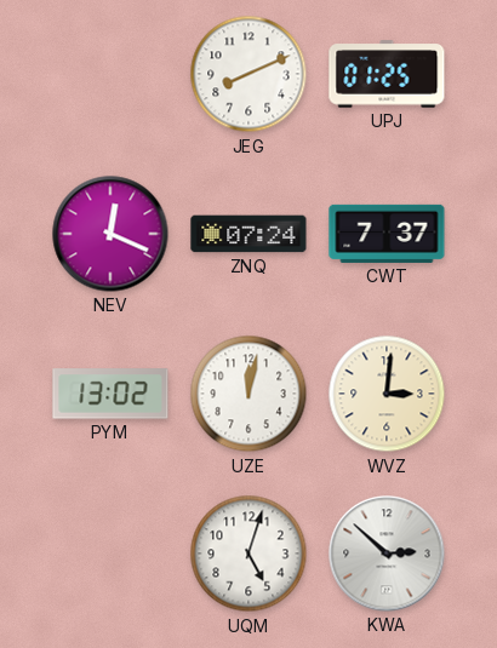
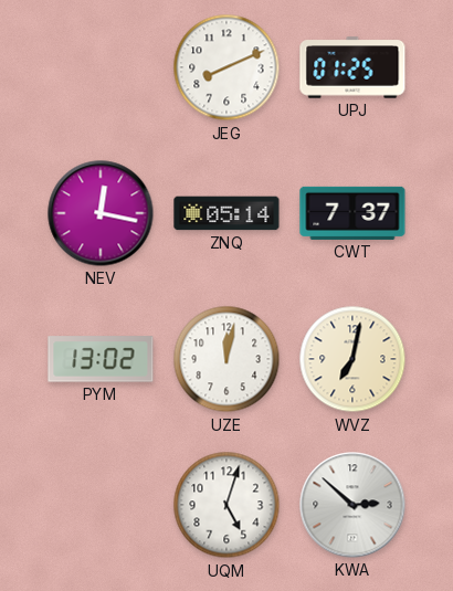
NEV: 12:19 -> 12:17
ZNQ: 07:24 -> 05:14
WVZ: 3:01 -> 7:02
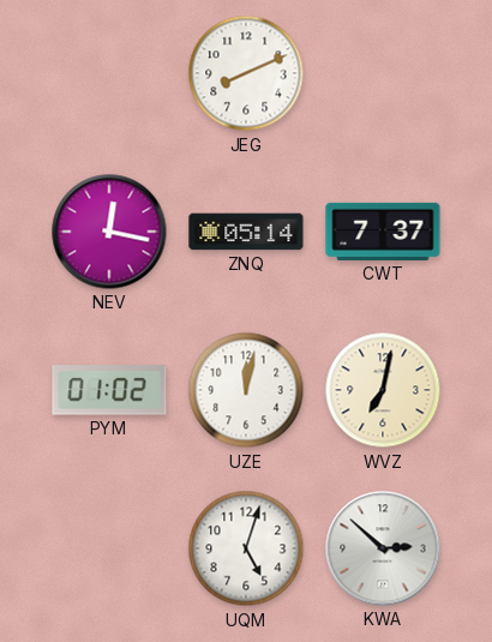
UPJ: 01:25 -> none
PYM: 13:02 -> 01:02
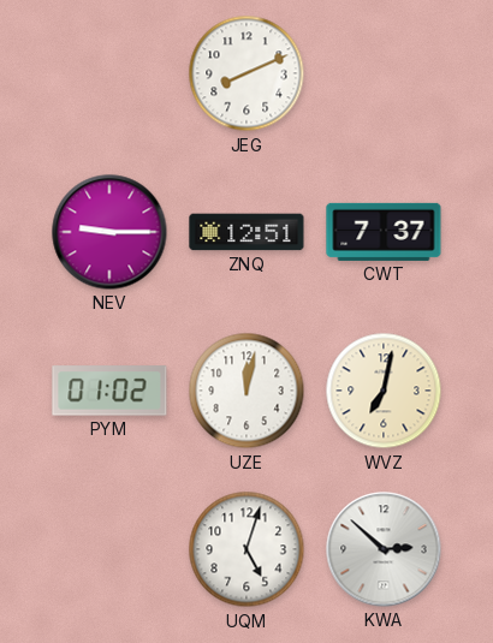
NEV: 12:17 -> 9:15
ZNQ: 05:14 -> 12:51
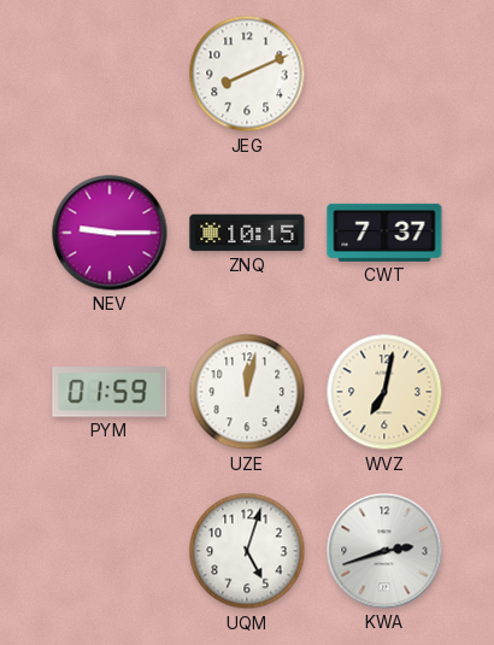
ZNQ: 12:51 -> 10:15
PYM: 01:02 -> 01:59
KWA: 2:52 -> 2:42
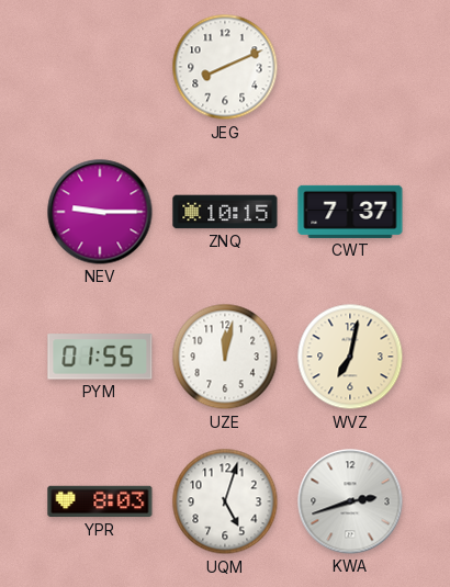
PYM: 01:59 -> 01:55
YPR: none -> 8:03
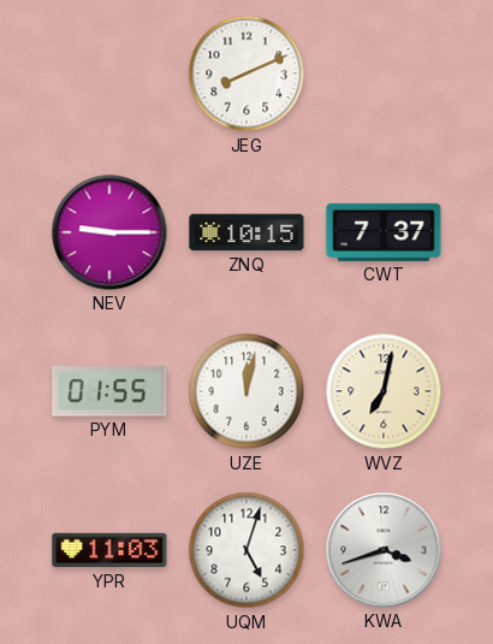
YPR: 8:03 -> 11:03
KWA: 2:42 -> 3:42
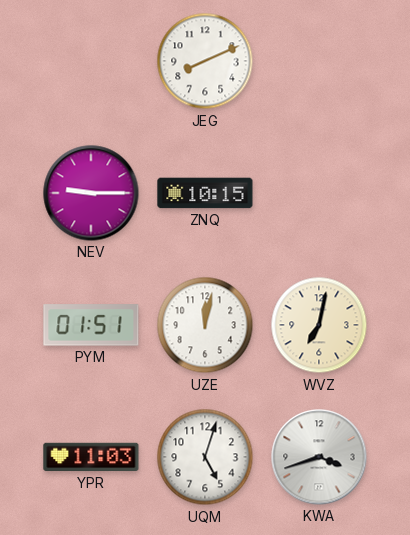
CWT: 7:37 -> none
PYM: 01:55 -> 01:51
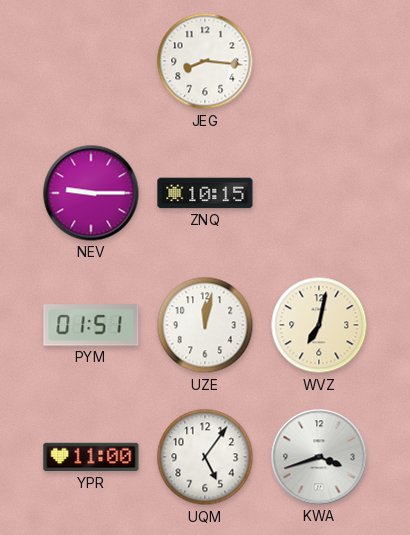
JEG: 8:11 -> 8:16
YPR: 11:03 -> 11:00
UQM: 5:03 -> 5:06
